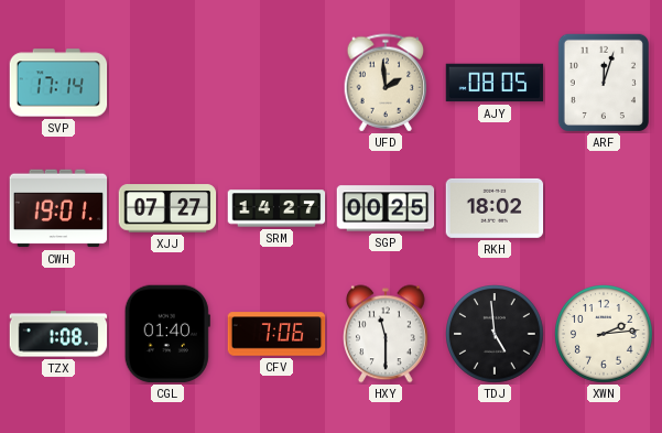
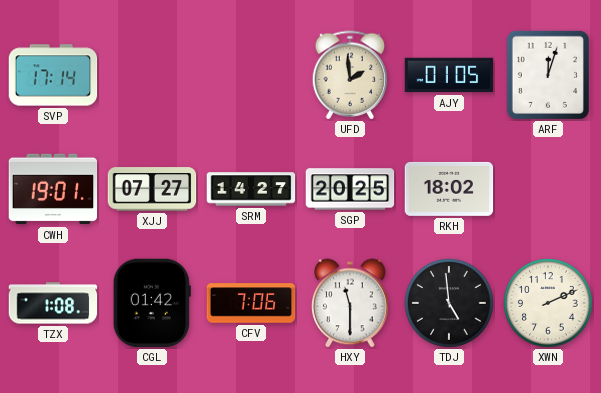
AJY: 08:05 -> 01:05
SGP: 00:25 -> 20:25
CGL: 01:40 -> 01:42
XWN: 2:14 -> 2:11
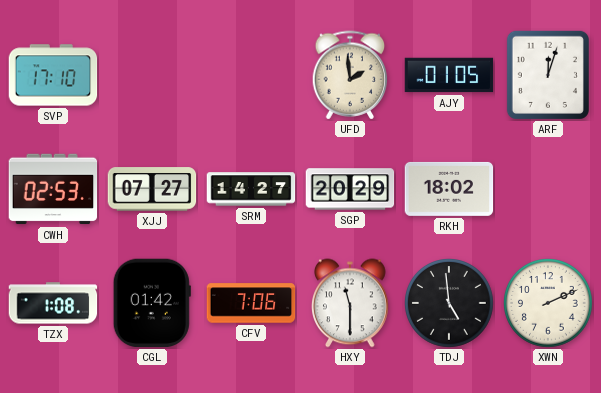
SVP: 17:14 -> 17:10
CWH: 19:01 -> 02:53
SGP: 20:25 -> 20:29
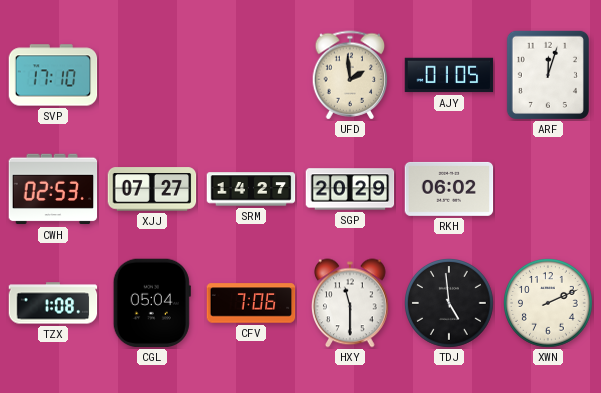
RKH: 18:02 -> 06:02
CGL: 01:42 -> 05:04
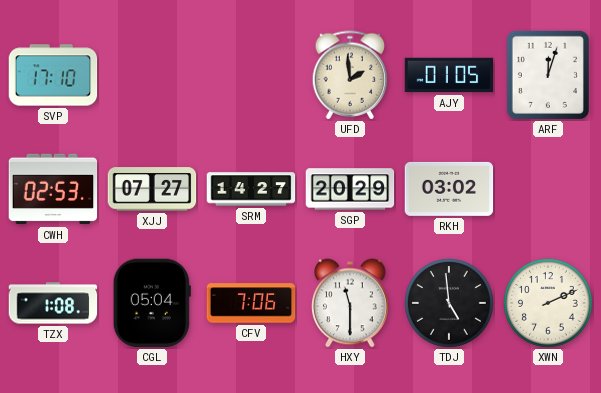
RKH: 06:02 -> 03:02
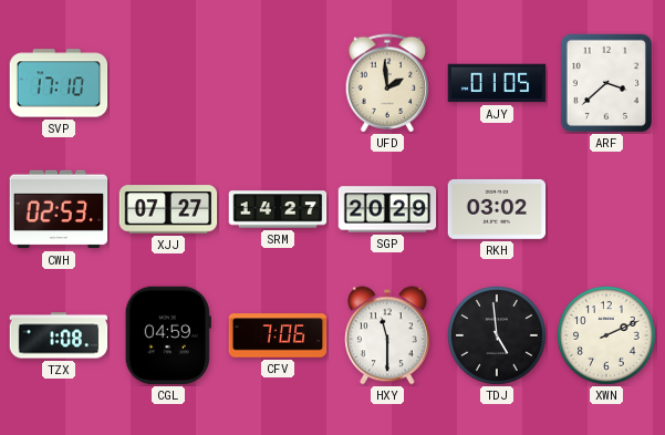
ARF: 12:03 -> 3:38
CGL: 05:04 -> 04:59
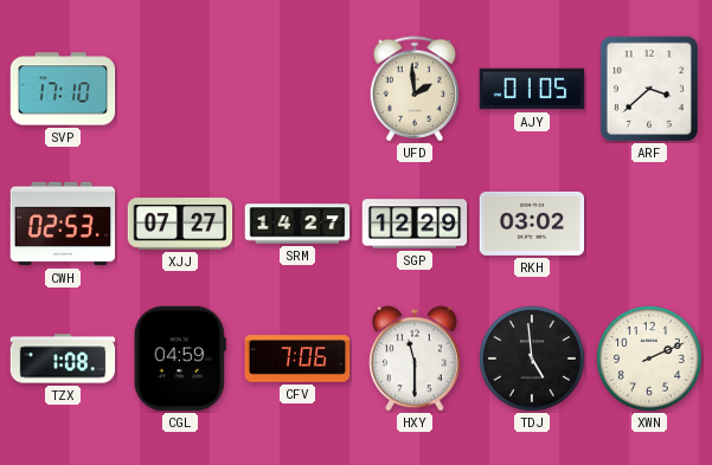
SGP: 20:29 -> 12:29
